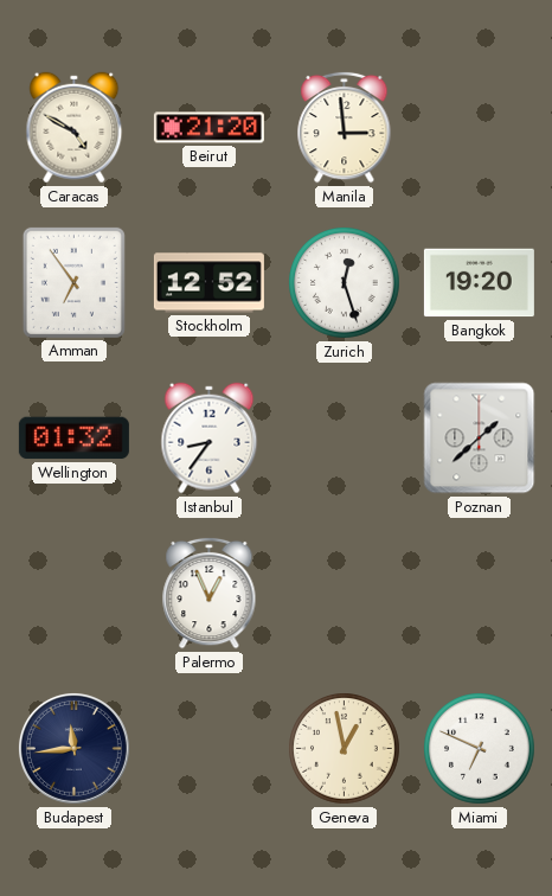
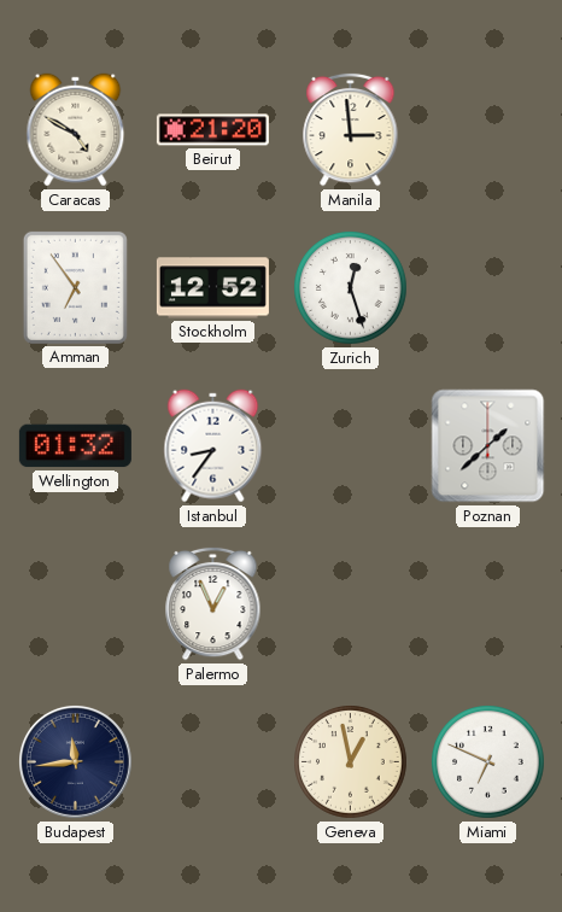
Bangkok: 19:20 -> none
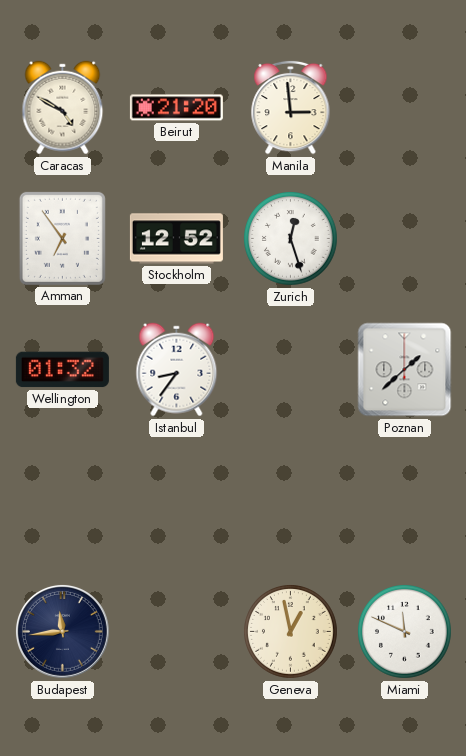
Palermo: 12:56 -> none
Miami: 6:49 -> 11:49
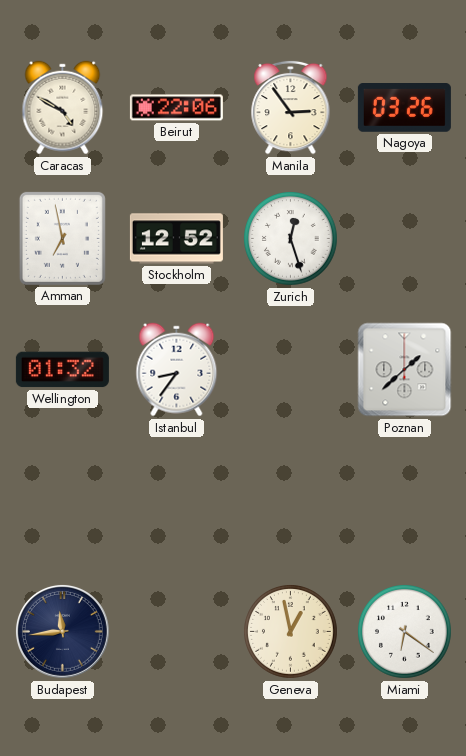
Beirut: 21:20 -> 22:06
Manila: 2:59 -> 2:54
Nagoya: none -> 03:26
Amman: 6:54 -> 6:58
Miami: 11:49 -> 6:21
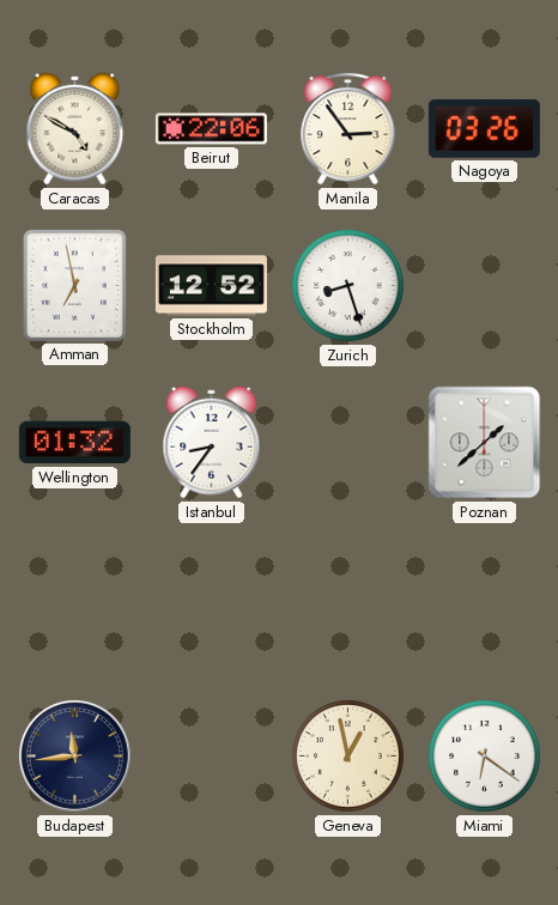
Zurich: 12:27 -> 8:27
